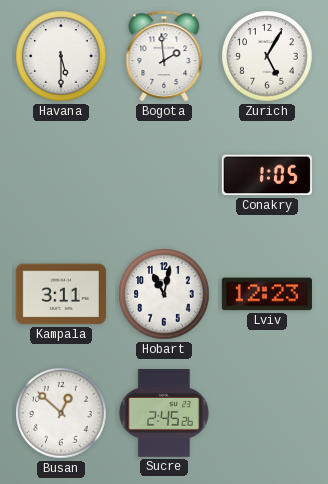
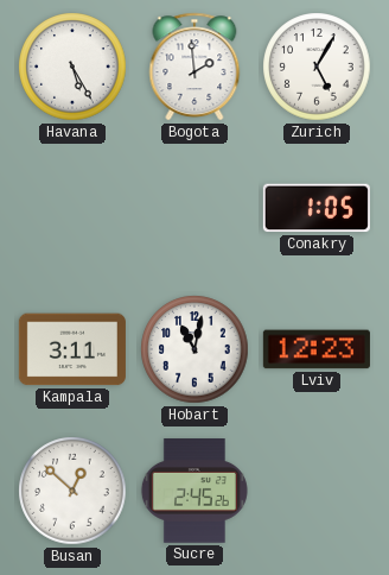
Havana: 5:30 -> 5:25
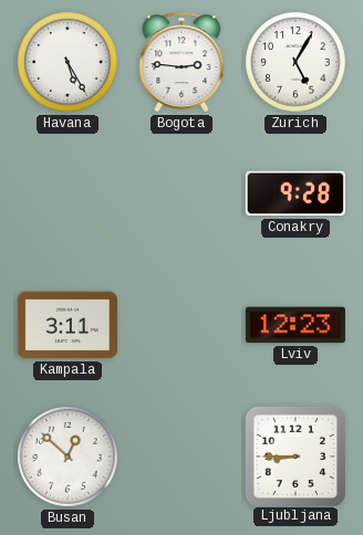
Bogota: 1:59 -> 2:46
Conakry: 1:05 -> 9:28
Hobart: 11:02 -> none
Sucre: 2:45 -> none
Ljubljana: none -> 8:45
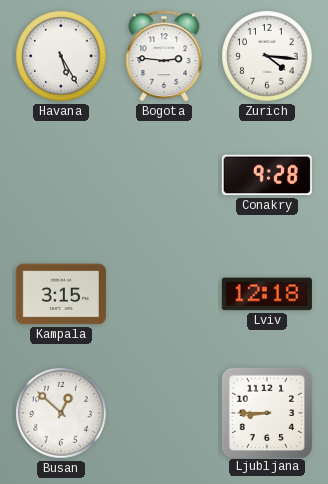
Zurich: 5:05 -> 4:16
Kampala: 3:11 -> 3:15
Lviv: 12:23 -> 12:18
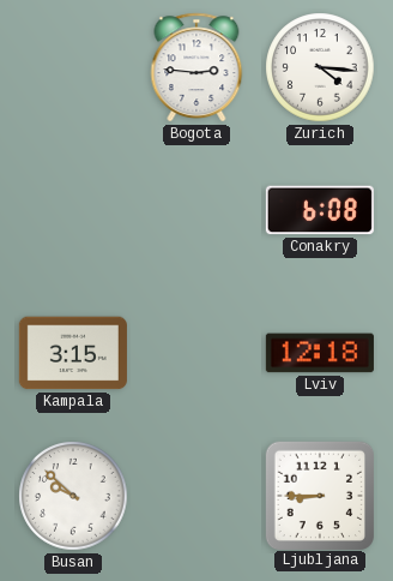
Havana: 5:25 -> none
Conakry: 9:28 -> 6:08
Busan: 12:52 -> 9:52
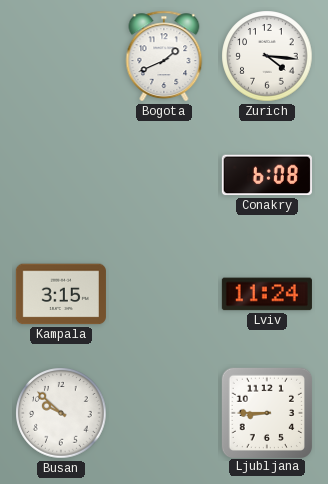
Bogota: 2:46 -> 1:41
Lviv: 12:18 -> 11:24
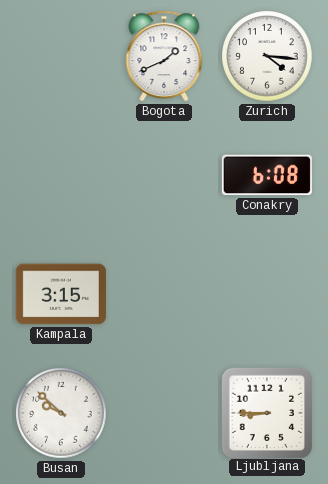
Lviv: 11:24 -> none
